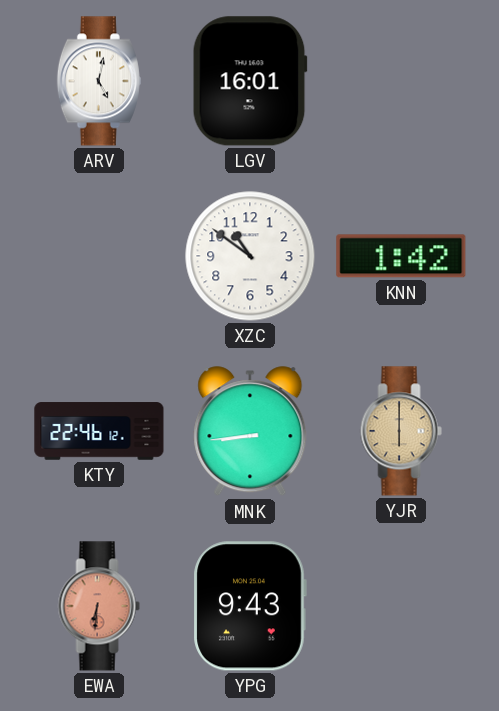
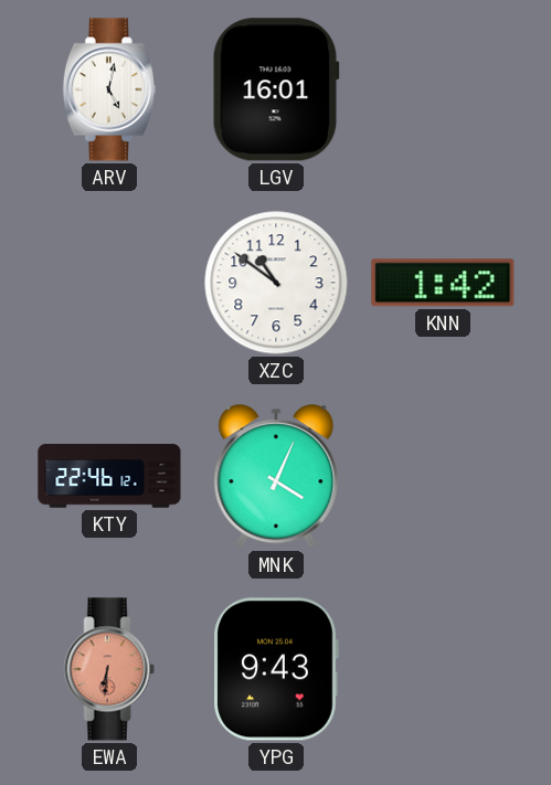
MNK: 8:44 -> 4:04
YJR: 6:00 -> none
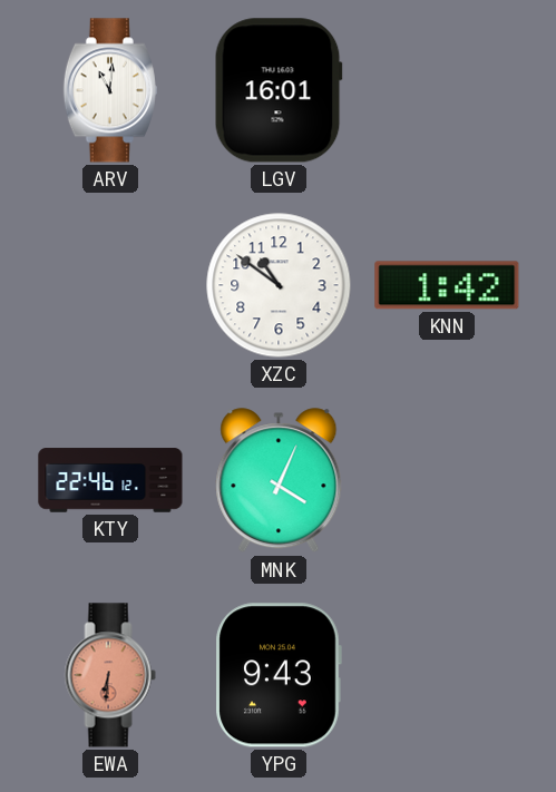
ARV: 5:02 -> 11:01
